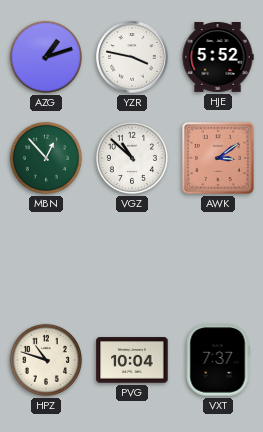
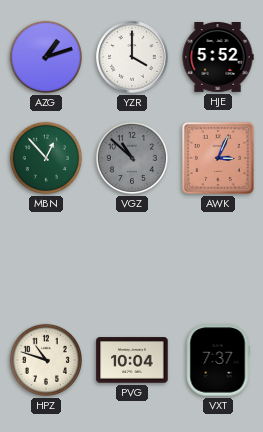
YZR: 3:47 -> 4:00
VGZ dial: white -> grey
AWK: 3:09 -> 3:04
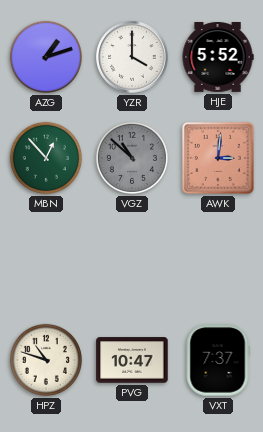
AWK: 3:04 -> 3:01
PVG: 10:04 -> 10:47
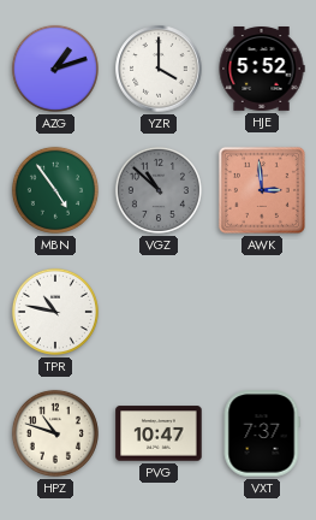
MBN: 12:53 -> 4:54
AWK: 3:01 -> 2:59
TPR: none -> 10:47
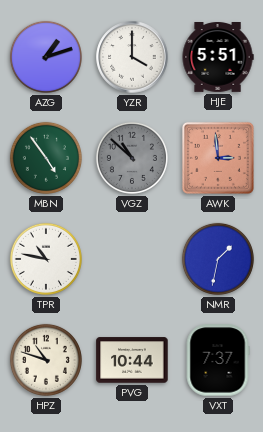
HJE: 5:52 -> 5:51
NMR: none -> 1:32
PVG: 10:47 -> 10:44
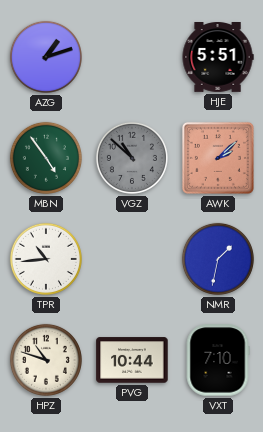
YZR: 4:00 -> none
AWK: 2:59 -> 2:08
TPR: 10:47 -> 10:44
VXT: 7:37 -> 7:10
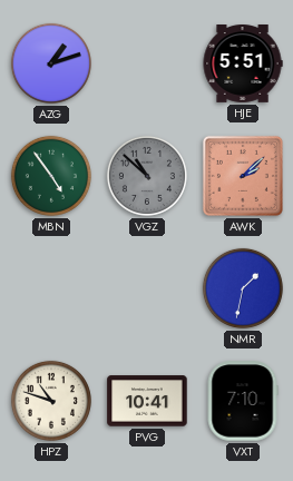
TPR: 10:44 -> none
PVG: 10:44 -> 10:41
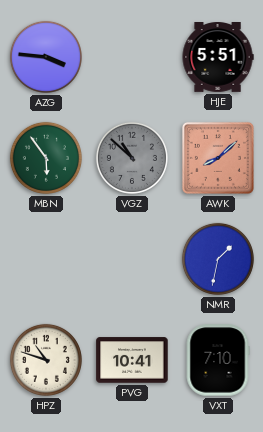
AZG: 1:12 -> 3:46
MBN: 4:54 -> 5:54
AWK: 2:08 -> 8:08
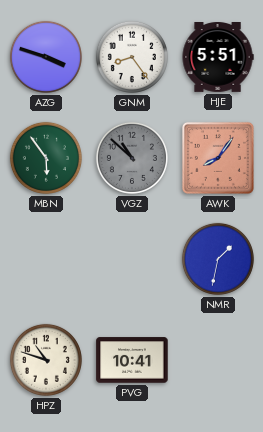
AZG: 3:46 -> 3:48
GNM: none -> 8:24
AWK: 8:08 -> 8:06
VXT: 7:10 -> none
